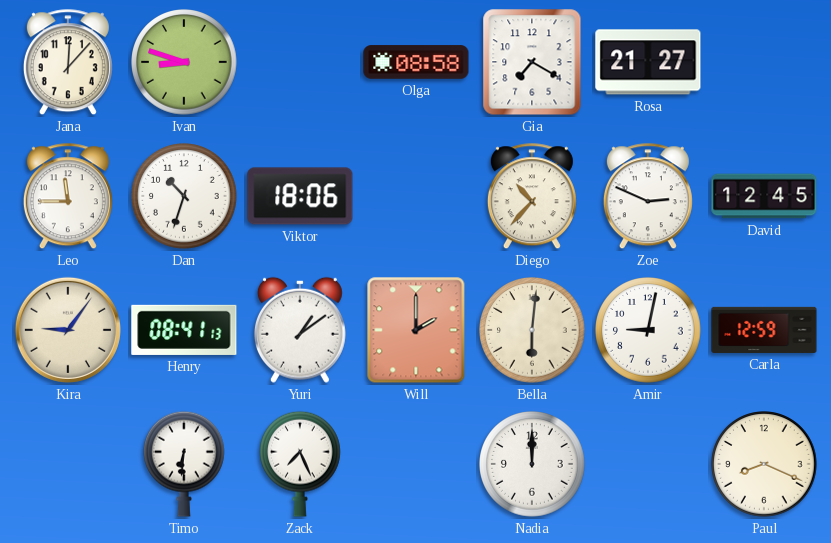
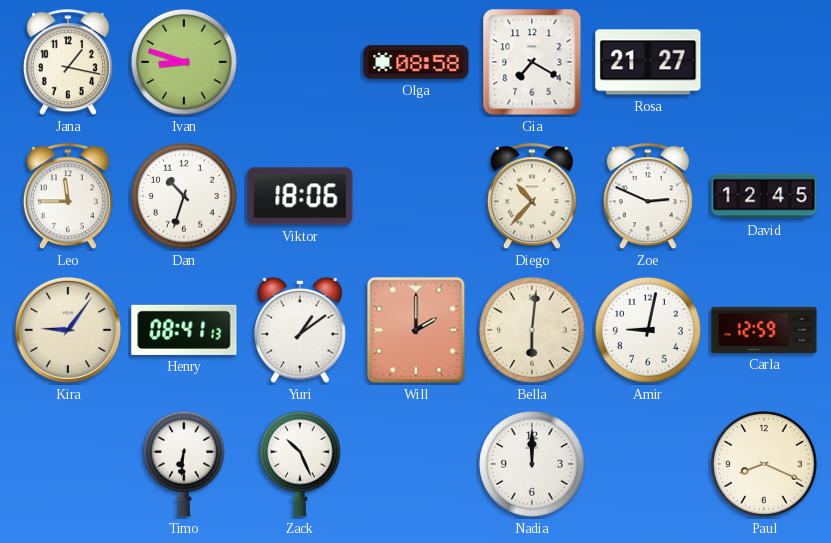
Jana: 12:07 -> 1:17
Zack: 7:26 -> 10:26
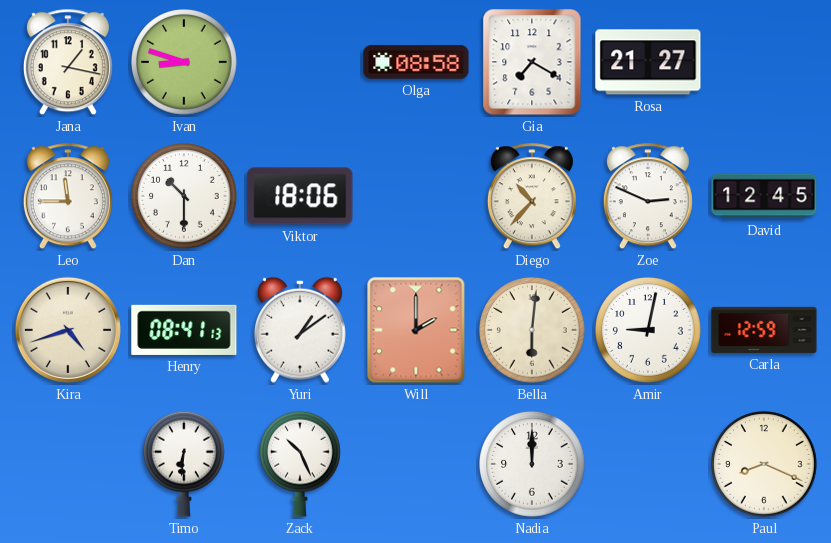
Dan: 10:33 -> 10:30
Kira: 9:06 -> 4:42
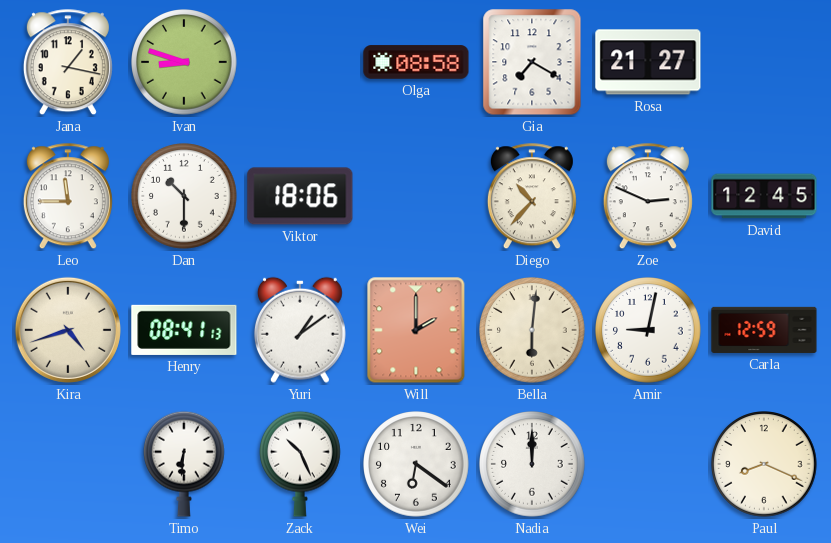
Wei: none -> 6:21
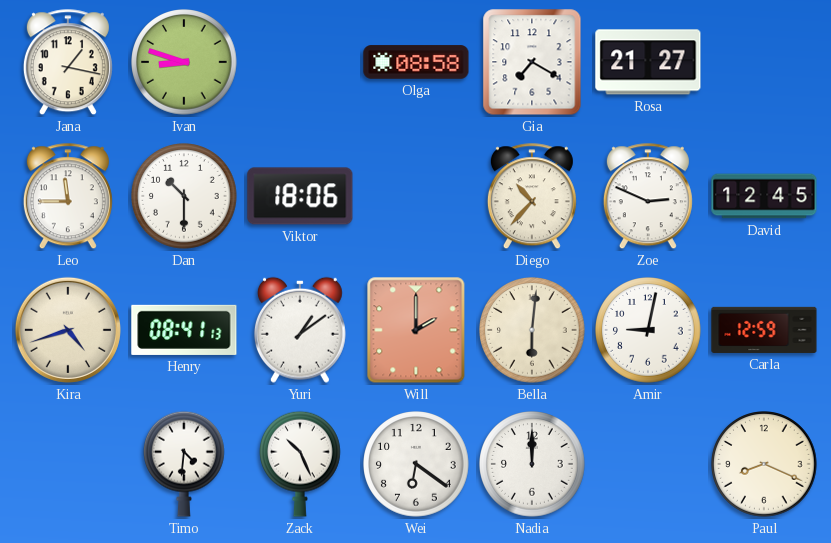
Timo: 6:31 -> 4:31
